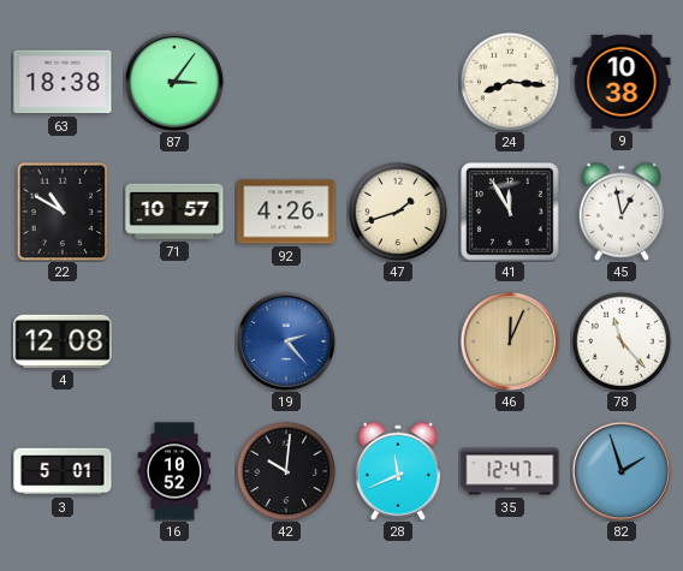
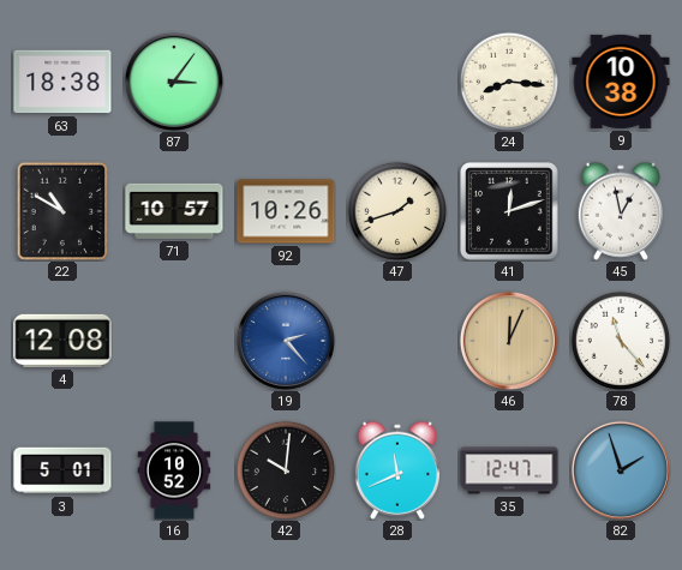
92: 4:26 -> 10:26
41: 11:55 -> 12:12
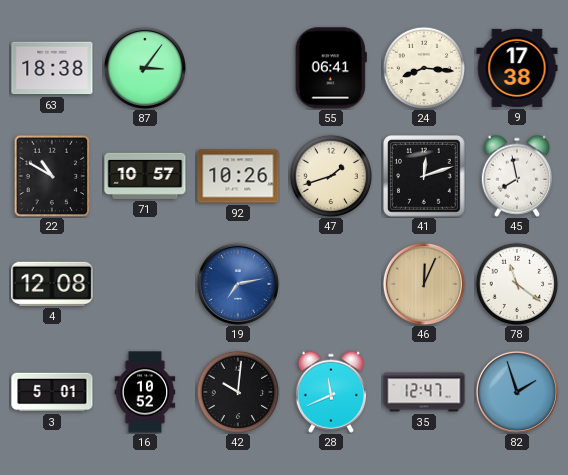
55: none -> 06:41
9: 10:38 -> 17:38
45: 12:58 -> 7:58
19: 2:23 -> 7:13
78: 11:23 -> 11:21
